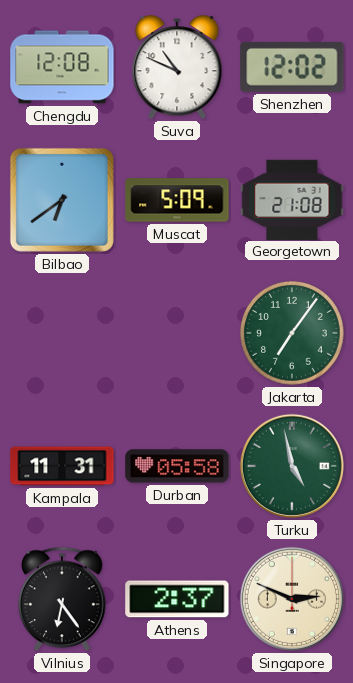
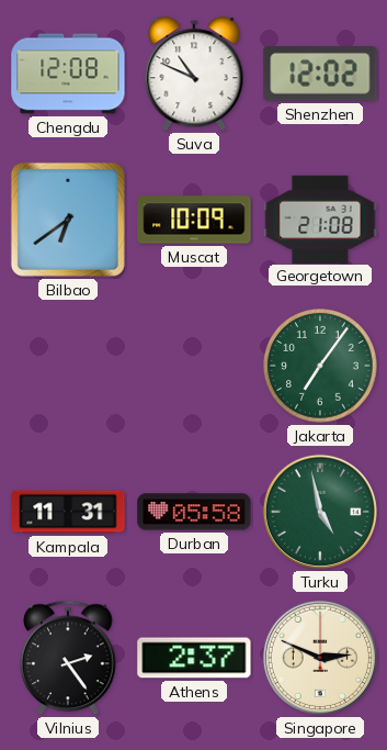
Muscat: 5:09 -> 10:09
Vilnius: 6:24 -> 2:24
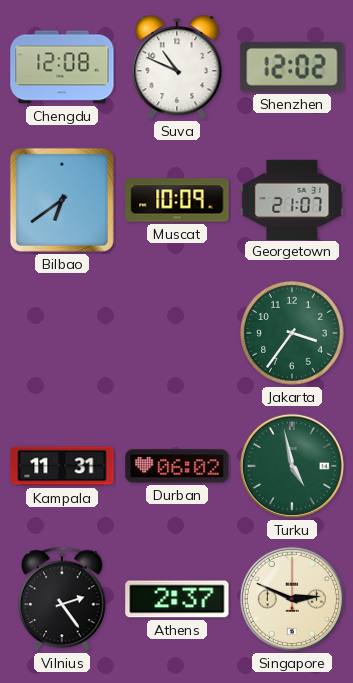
Georgetown: 21:08 -> 21:07
Jakarta: 7:06 -> 3:36
Durban: 05:58 -> 06:02
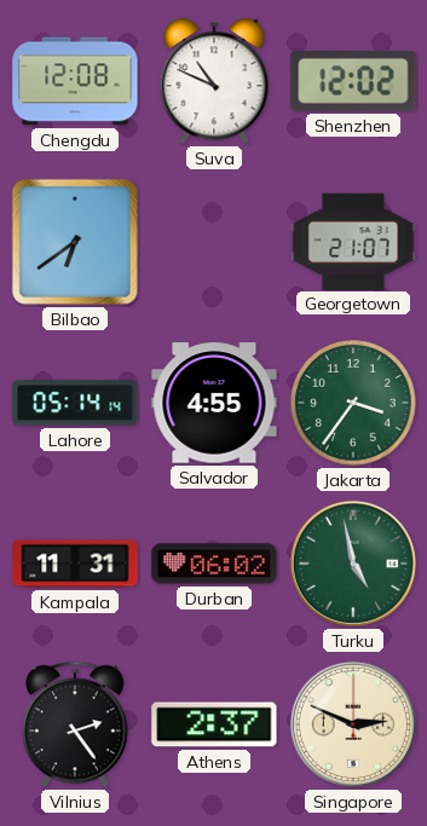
Muscat: 10:09 -> none
Lahore: none -> 05:14
Salvador: none -> 4:55
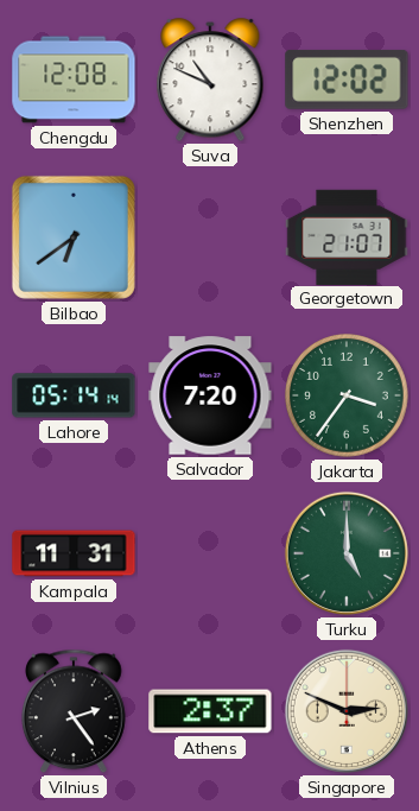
Salvador: 4:55 -> 7:20
Durban: 06:02 -> none
Turku: 4:58 -> 5:00
